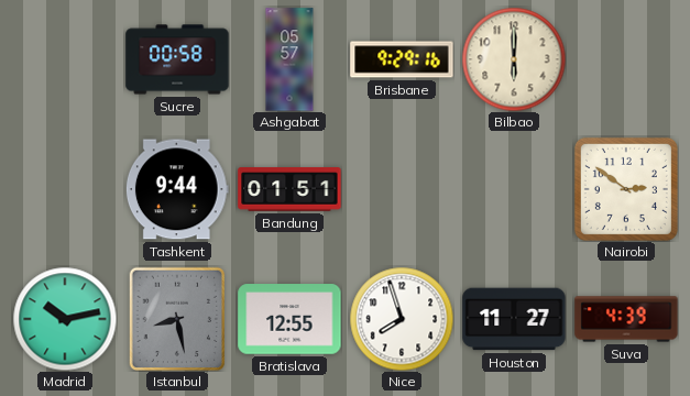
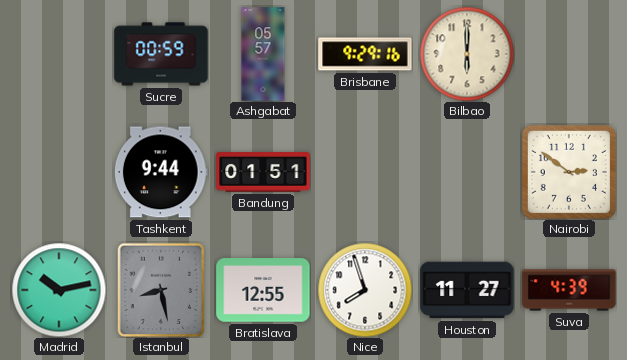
Sucre: 00:58 -> 00:59
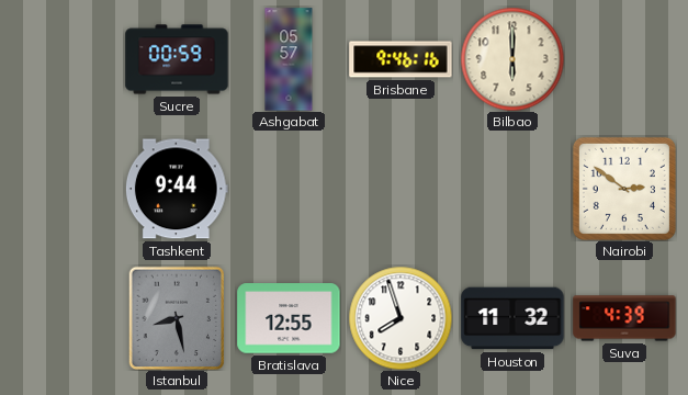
Brisbane: 9:29 -> 9:46
Bandung: 01:51 -> none
Madrid: 10:13 -> none
Houston: 11:27 -> 11:32
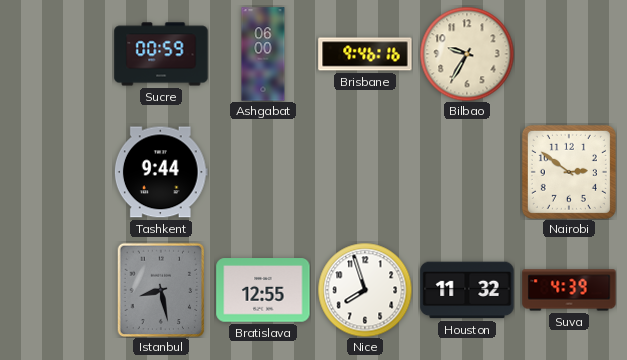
Ashgabat: 05:57 -> 06:00
Bilbao: 6:00 -> 9:35
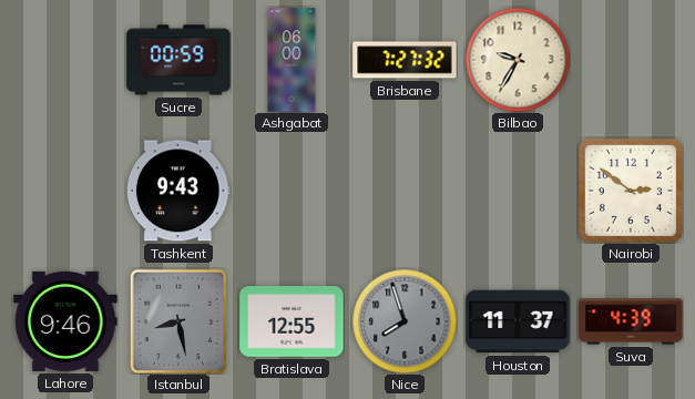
Brisbane: 9:46 -> 7:27
Tashkent: 9:44 -> 9:43
Lahore: none -> 9:46
Nice dial: white -> grey
Houston: 11:32 -> 11:37
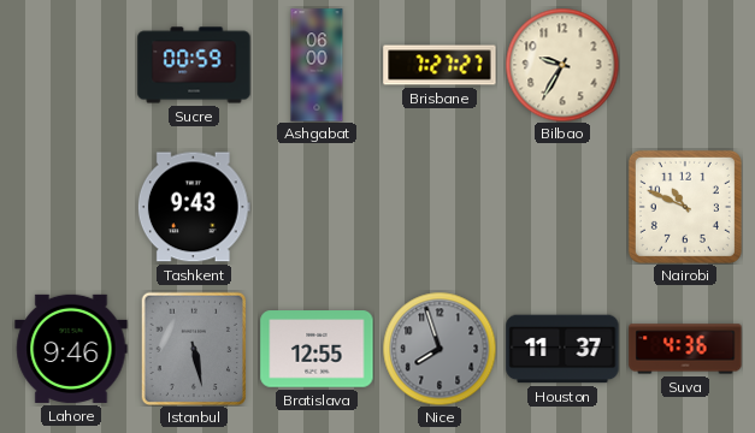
Brisbane: 7:27:32 -> 7:27:27
Nairobi: 2:51 -> 10:49
Istanbul: 8:28 -> 5:28
Suva: 4:39 -> 4:36
